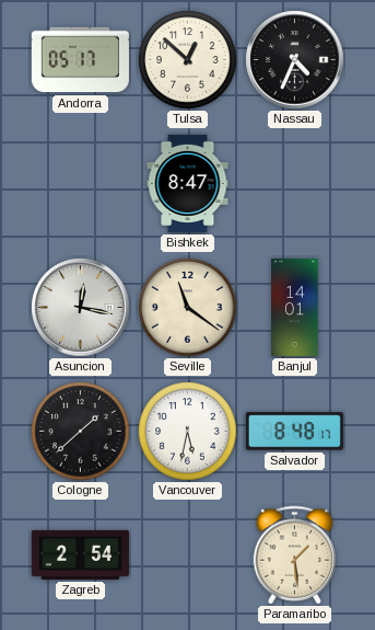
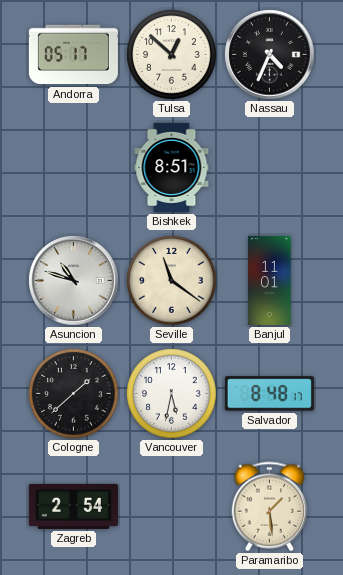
Bishkek: 8:47 -> 8:51
Asuncion: 12:17 -> 10:48
Banjul: 14:01 -> 11:01
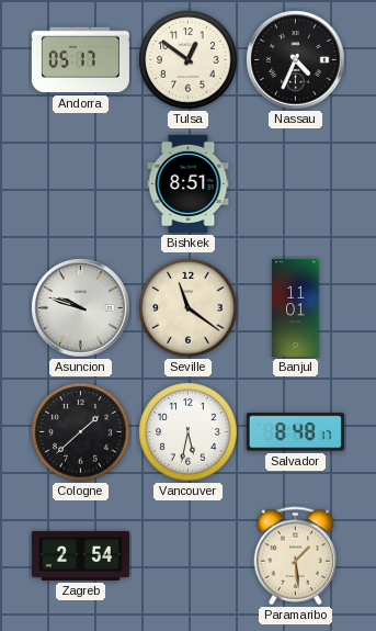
Tulsa: 12:52 -> 12:51
Asuncion: 10:48 -> 9:48
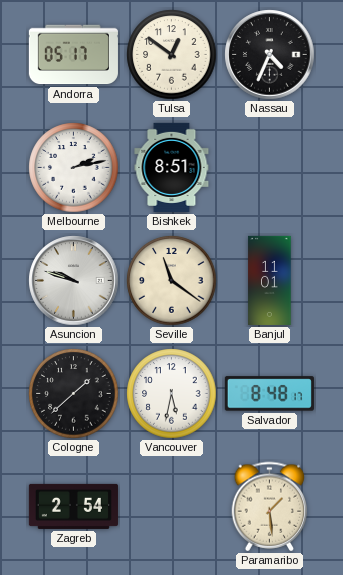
Melbourne: none -> 2:13
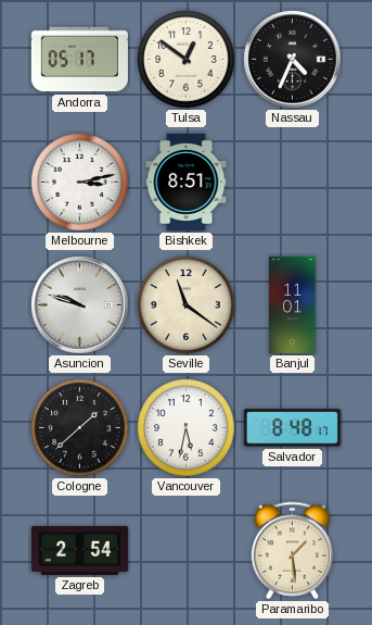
Melbourne: 2:13 -> 3:13
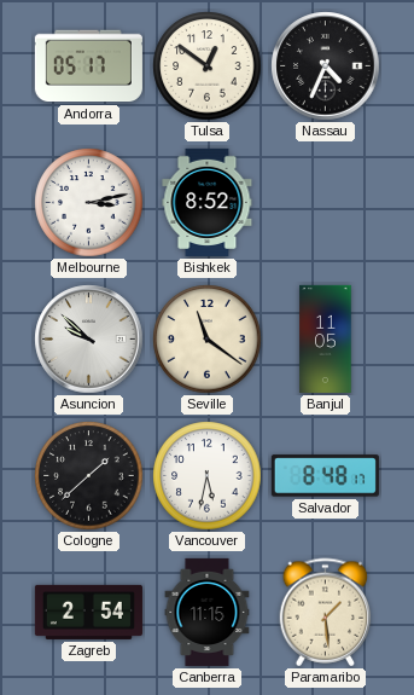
Bishkek: 8:51 -> 8:52
Asuncion: 9:48 -> 9:52
Banjul: 11:01 -> 11:05
Canberra: none -> 11:15
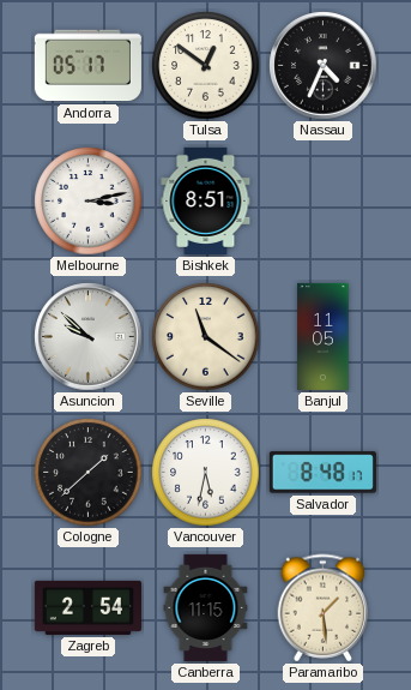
Bishkek: 8:52 -> 8:51
